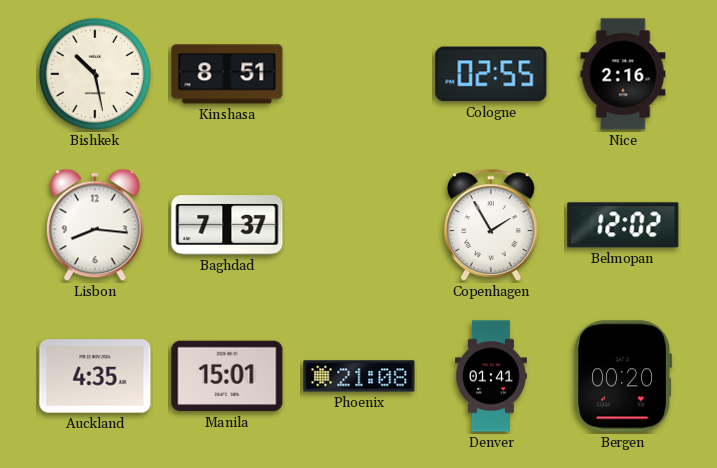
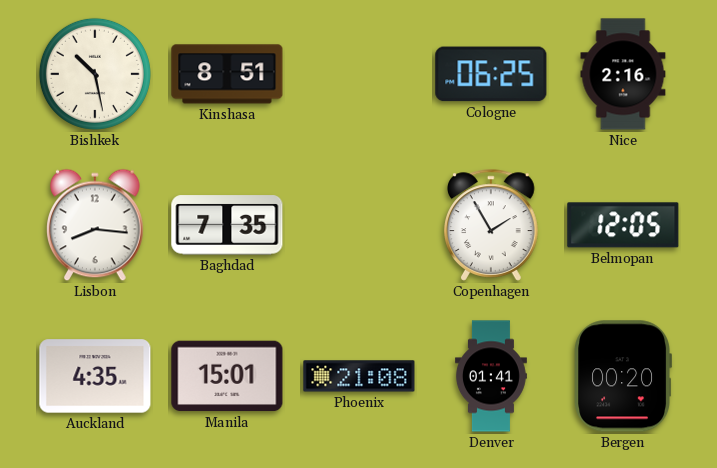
Cologne: 02:55 -> 06:25
Baghdad: 7:37 -> 7:35
Belmopan: 12:02 -> 12:05
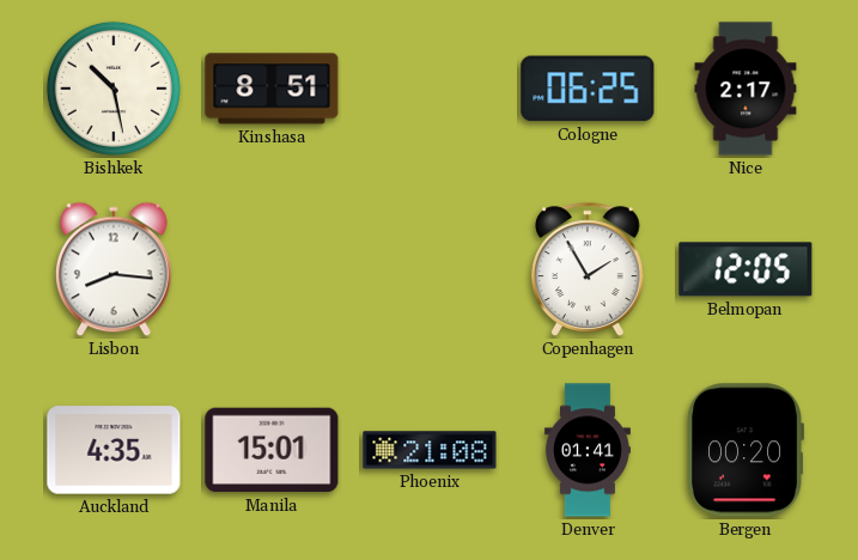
Nice: 2:16 -> 2:17
Baghdad: 7:35 -> none
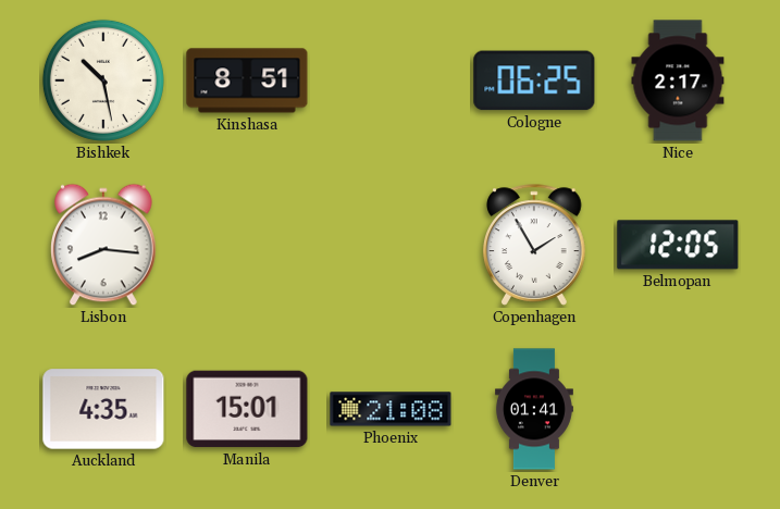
Bergen: 00:20 -> none
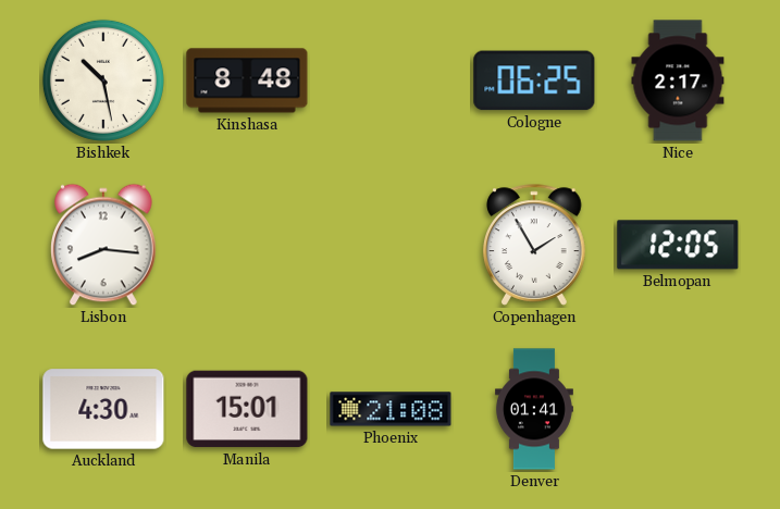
Kinshasa: 8:51 -> 8:48
Auckland: 4:35 -> 4:30
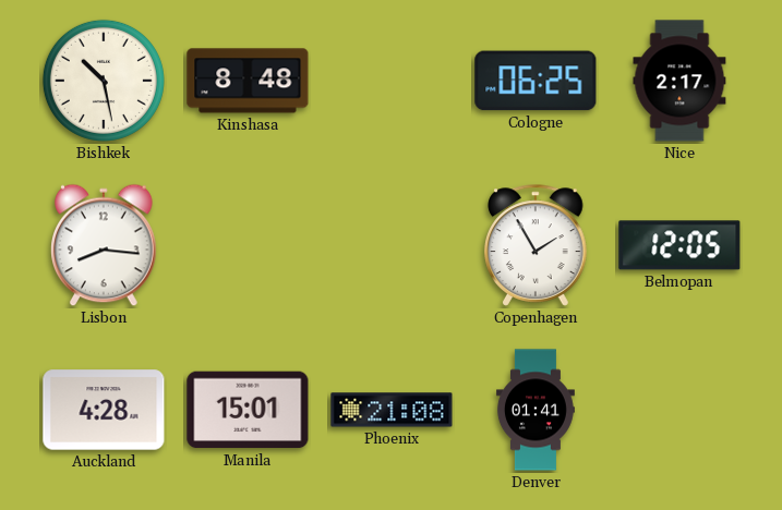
Auckland: 4:30 -> 4:28
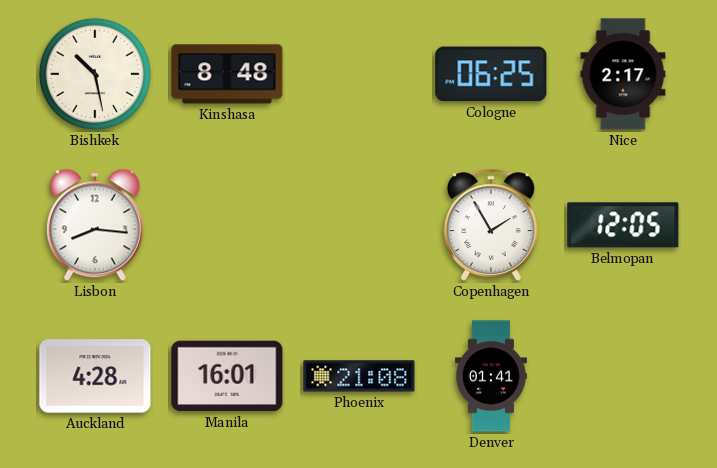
Manila: 15:01 -> 16:01
